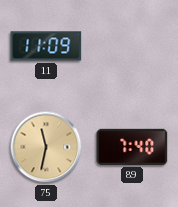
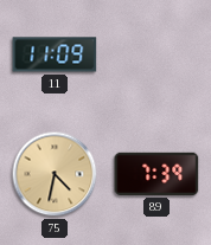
75: 11:32 -> 4:32
89: 7:40 -> 7:39
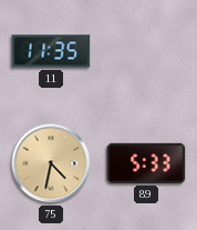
11: 11:09 -> 11:35
89: 7:39 -> 5:33
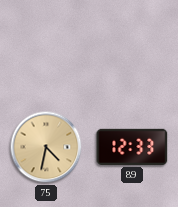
11: 11:35 -> none
89: 5:33 -> 12:33
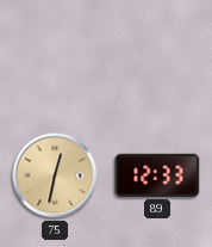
75: 4:32 -> 12:32
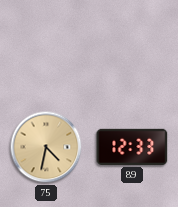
75: 12:32 -> 4:32
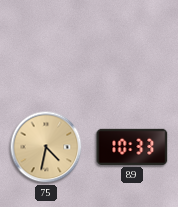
89: 12:33 -> 10:33
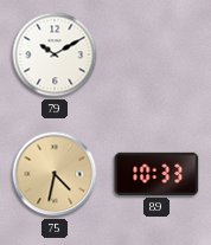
79: none -> 10:10
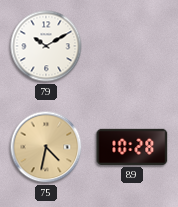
89: 10:33 -> 10:28
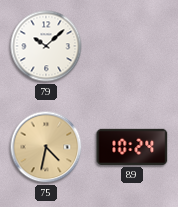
79: 10:10 -> 10:08
89: 10:28 -> 10:24
